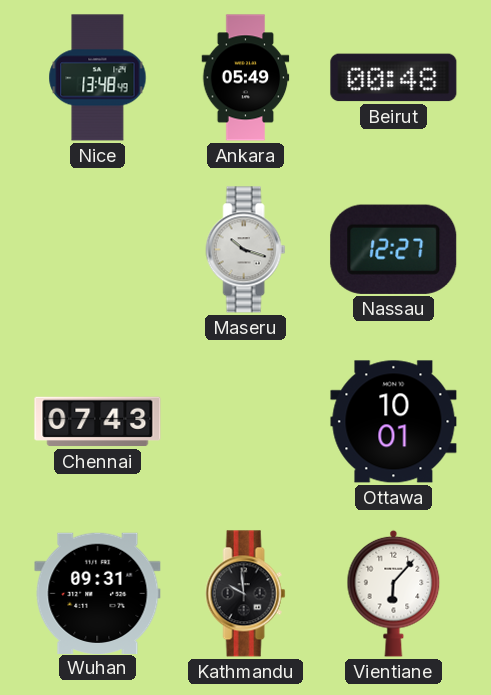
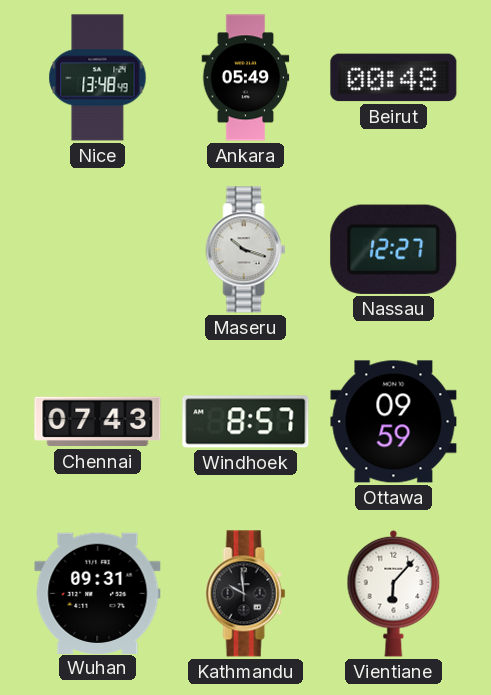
Windhoek: none -> 8:57
Ottawa: 10:01 -> 09:59
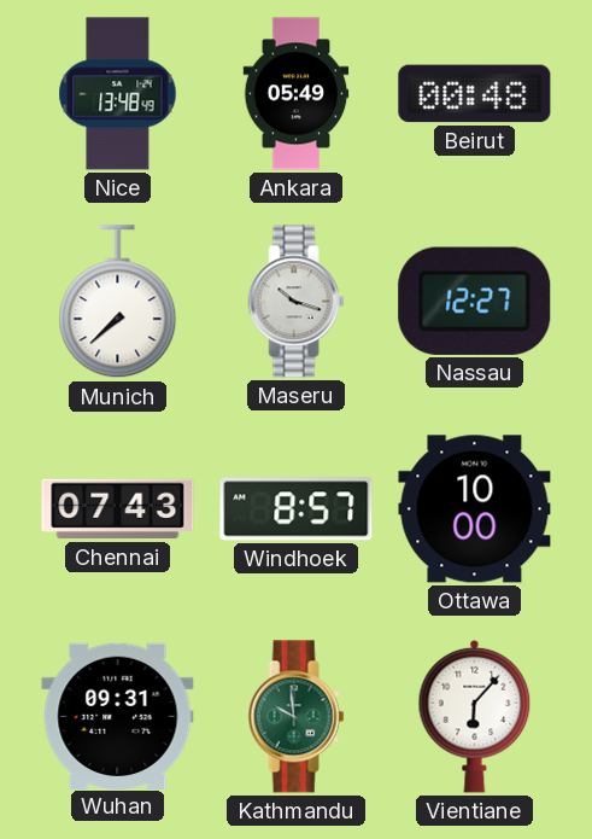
Munich: none -> 7:38
Ottawa: 09:59 -> 10:00
Kathmandu dial: black -> green
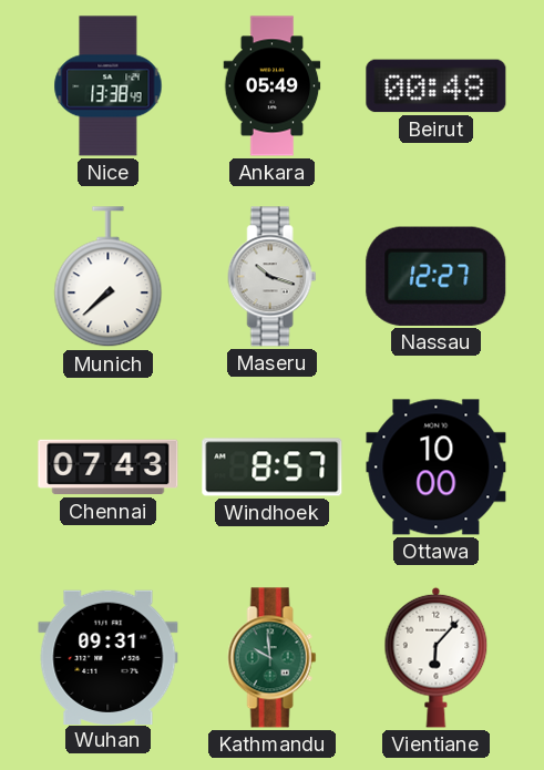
Nice: 13:48 -> 13:38
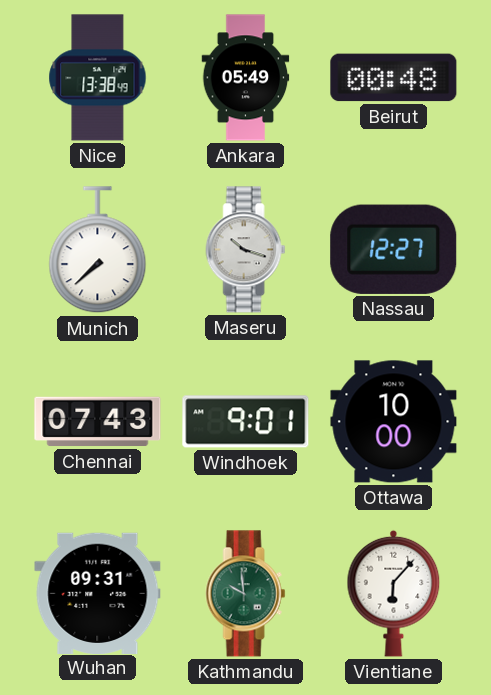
Windhoek: 8:57 -> 9:01
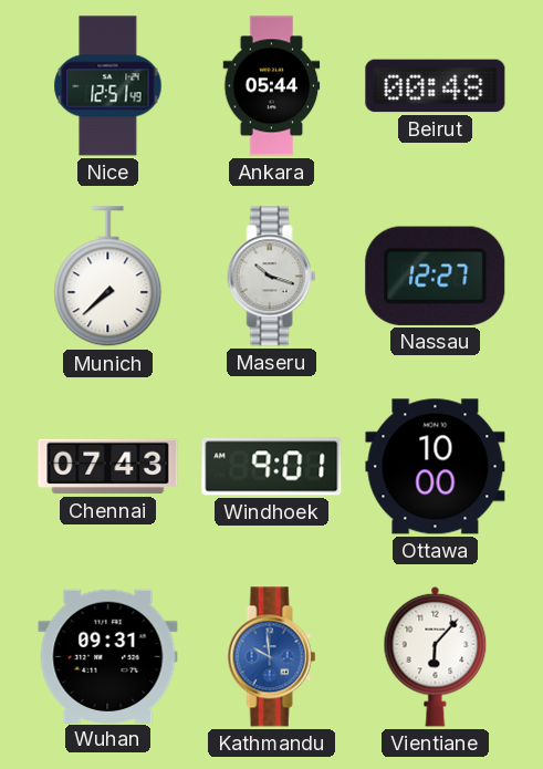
Nice: 13:38 -> 12:51
Ankara: 05:49 -> 05:44
Kathmandu dial: green -> blue
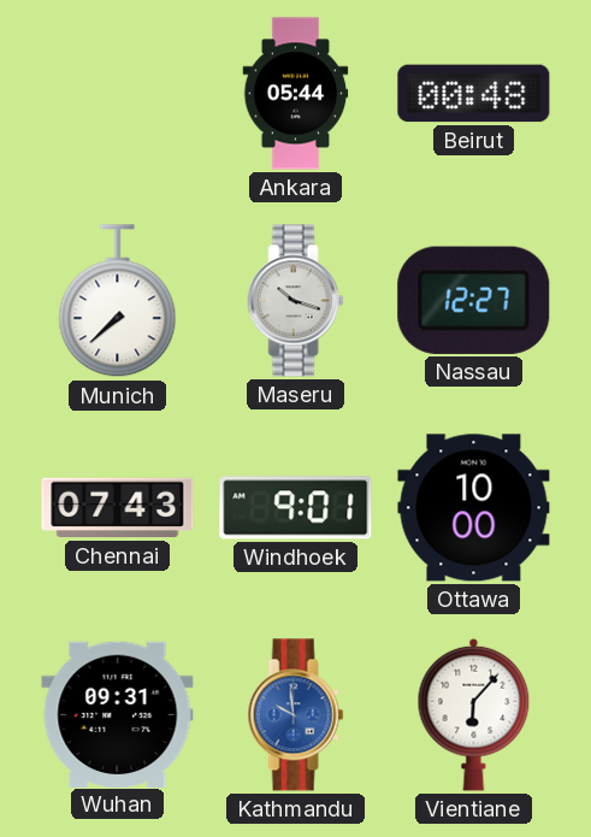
Nice: 12:51 -> none
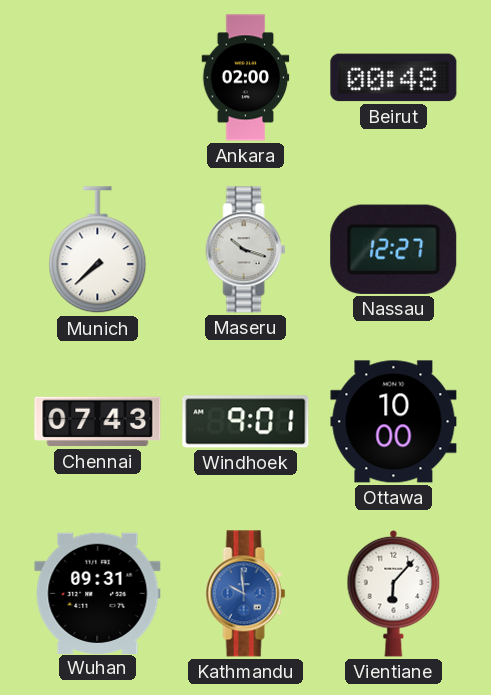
Ankara: 05:44 -> 02:00
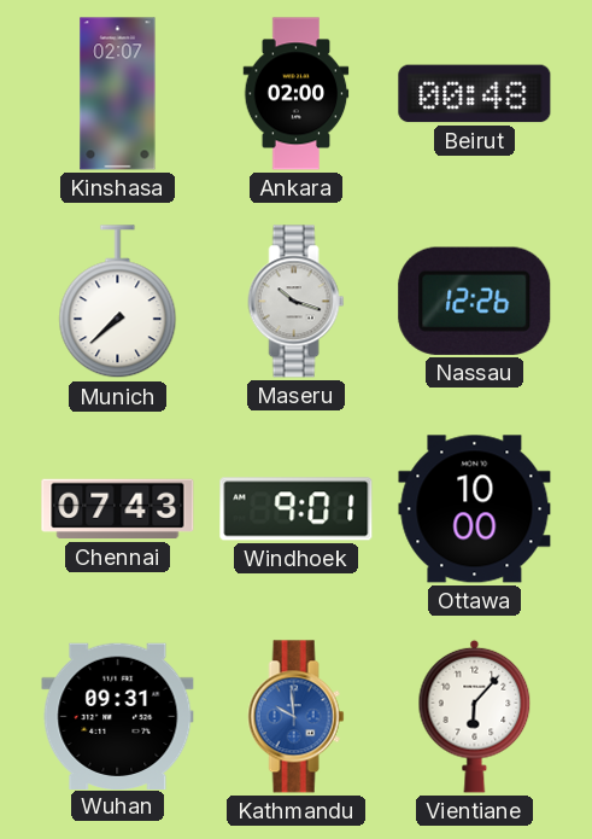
Kinshasa: none -> 02:07
Nassau: 12:27 -> 12:26
